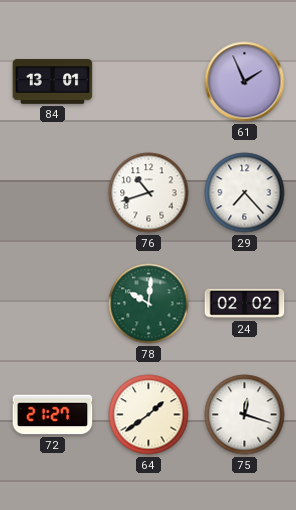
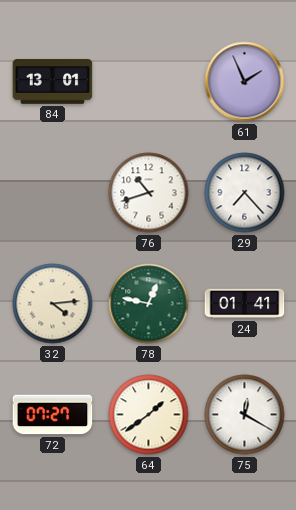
32: none -> 4:14
78: 10:01 -> 12:47
24: 02:02 -> 01:41
72: 21:27 -> 07:27
75: 12:18 -> 12:20
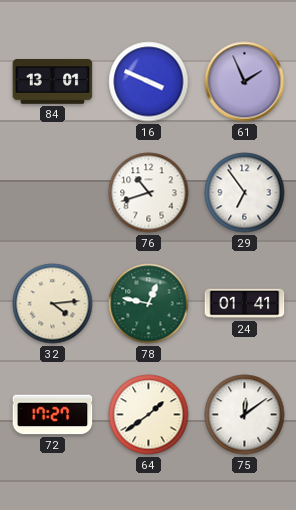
16: none -> 3:49
29: 7:23 -> 6:54
72: 07:27 -> 17:27
75: 12:20 -> 12:09
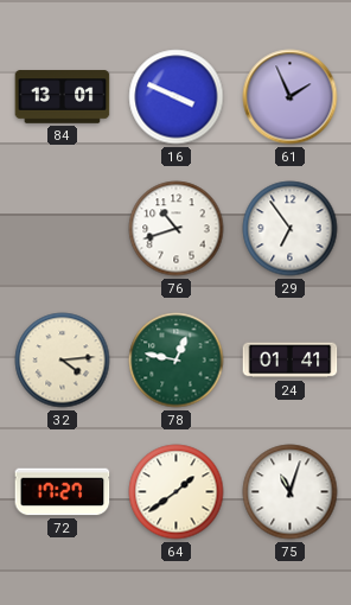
75: 12:09 -> 11:03
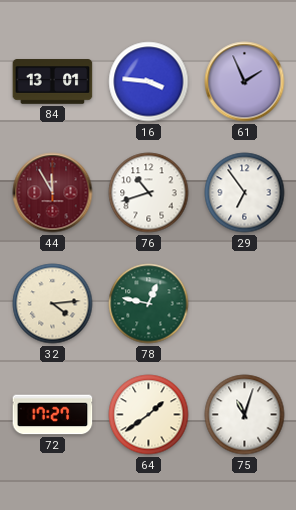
16: 3:49 -> 3:46
44: none -> 11:55
24: 01:41 -> none
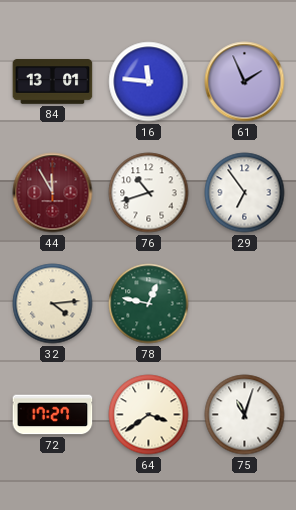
16: 3:46 -> 11:46
64: 1:39 -> 3:39
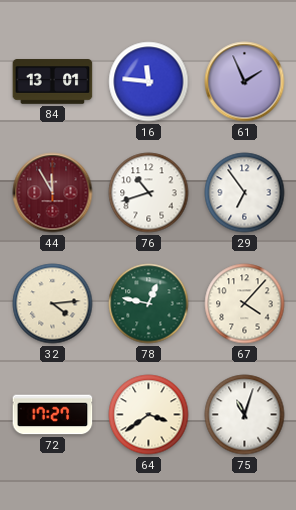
67: none -> 4:07
